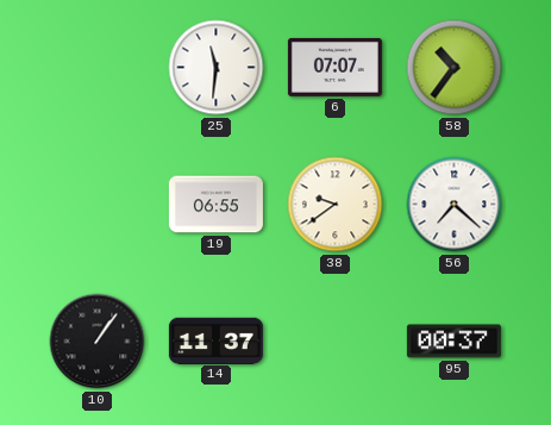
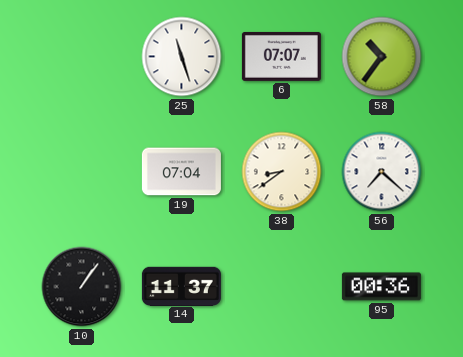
25: 11:31 -> 11:27
19: 06:55 -> 07:04
38: 9:39 -> 8:39
95: 00:37 -> 00:36
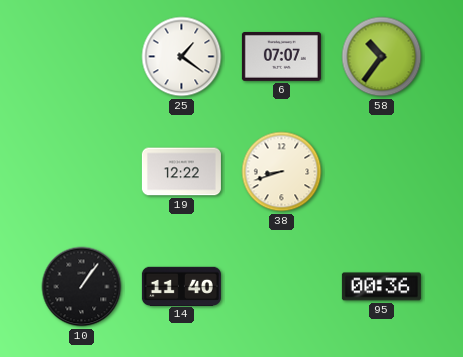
25: 11:27 -> 1:21
19: 07:04 -> 12:22
38: 8:39 -> 8:42
56: 7:22 -> none
14: 11:37 -> 11:40
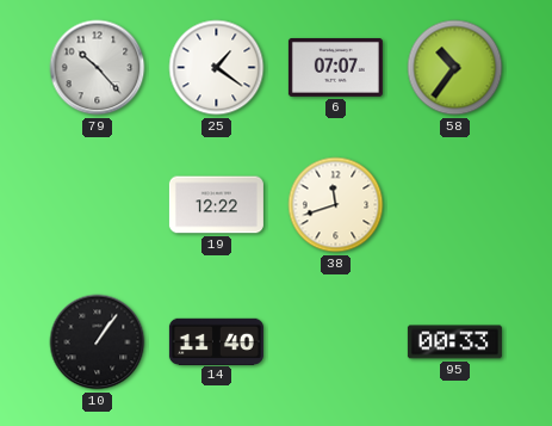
79: none -> 10:23
38: 8:42 -> 11:42
95: 00:36 -> 00:33
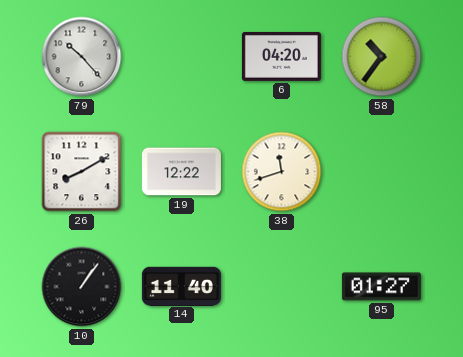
25: 1:21 -> none
6: 07:07 -> 04:20
26: none -> 8:10
95: 00:33 -> 01:27
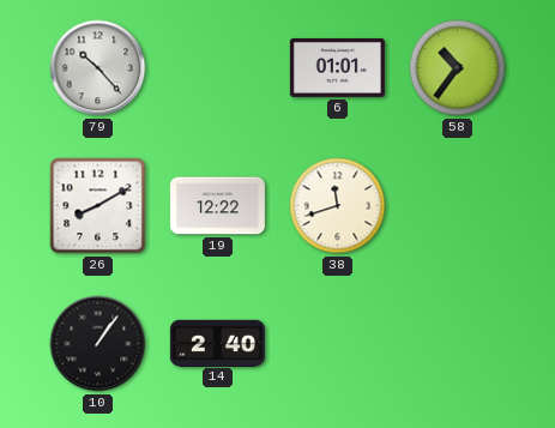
6: 04:20 -> 01:01
14: 11:40 -> 2:40
95: 01:27 -> none
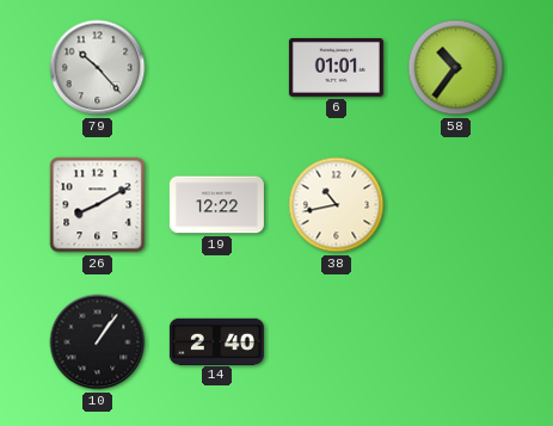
38: 11:42 -> 10:43
